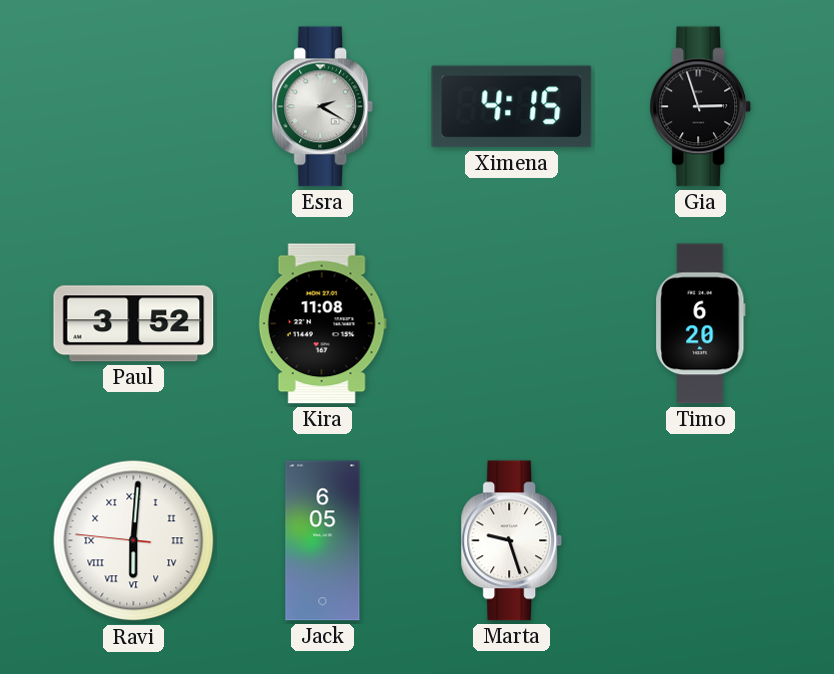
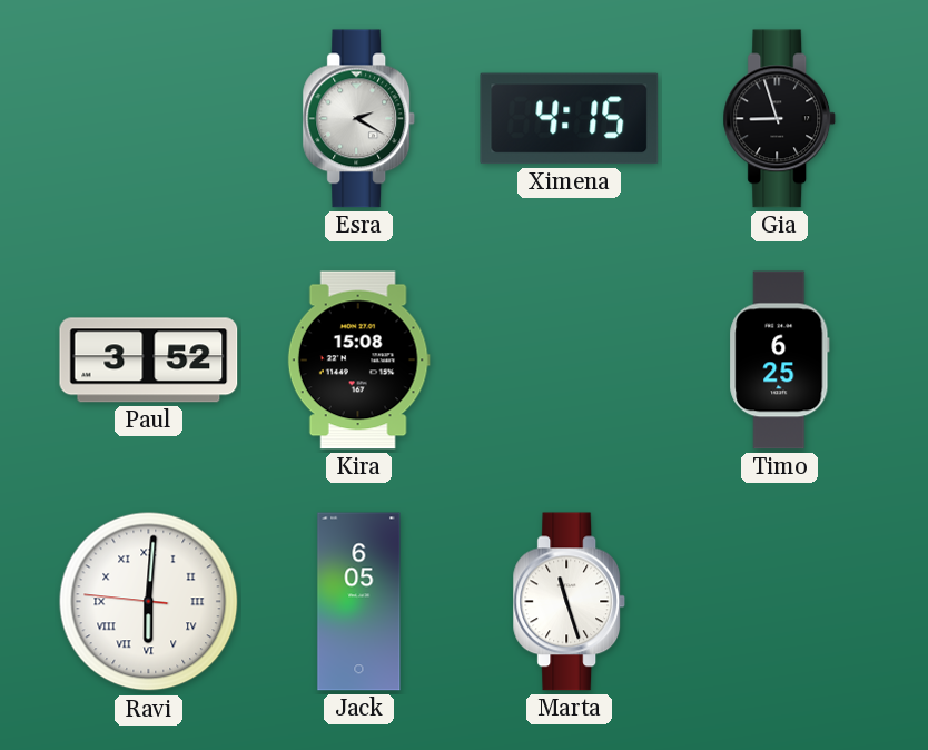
Gia: 2:57 -> 8:57
Kira: 11:08 -> 15:08
Timo: 6:20 -> 6:25
Marta: 9:27 -> 11:27
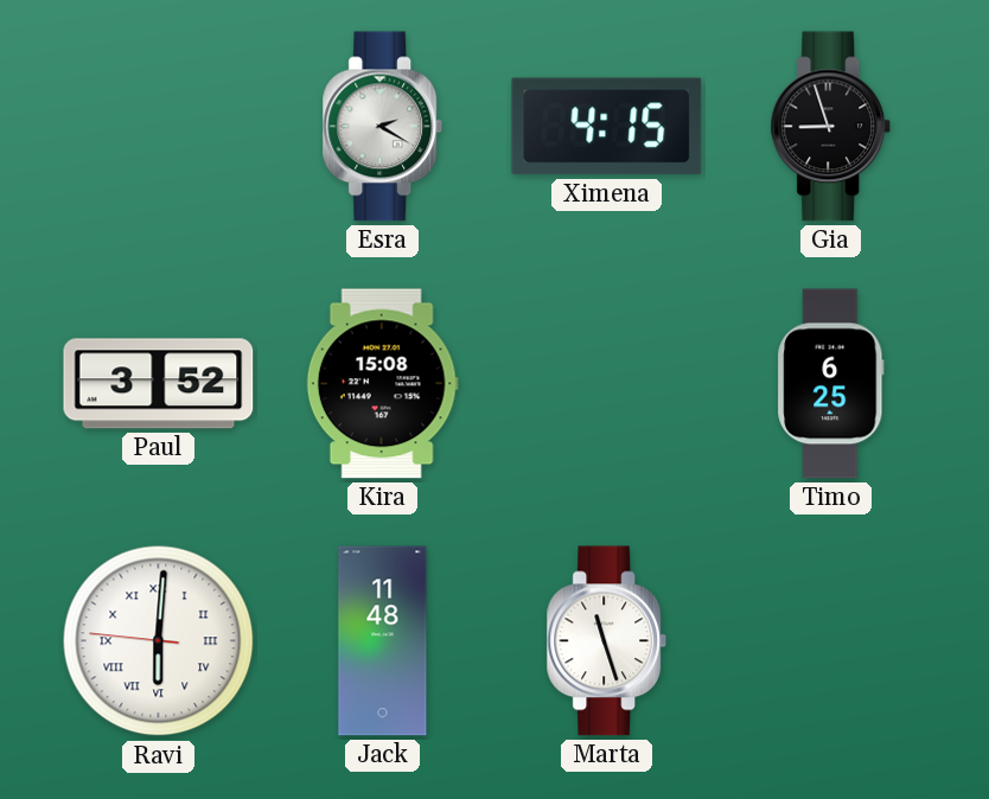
Jack: 6:05 -> 11:48
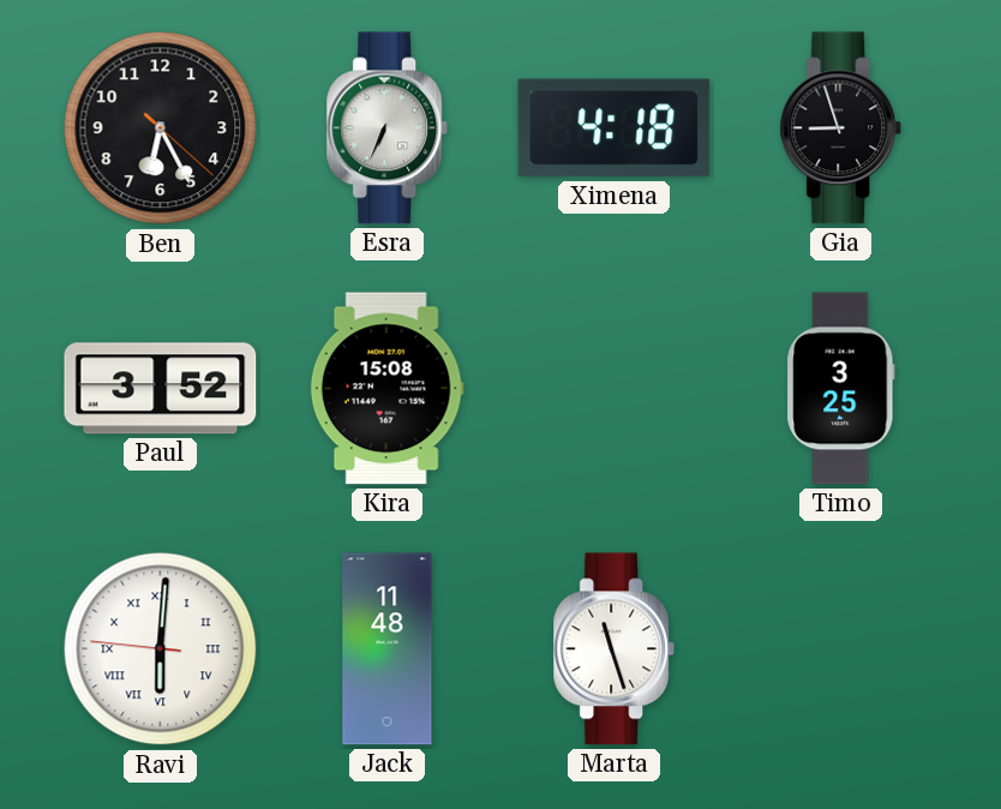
Ben: none -> 6:25
Esra: 2:20 -> 6:34
Ximena: 4:15 -> 4:18
Timo: 6:25 -> 3:25
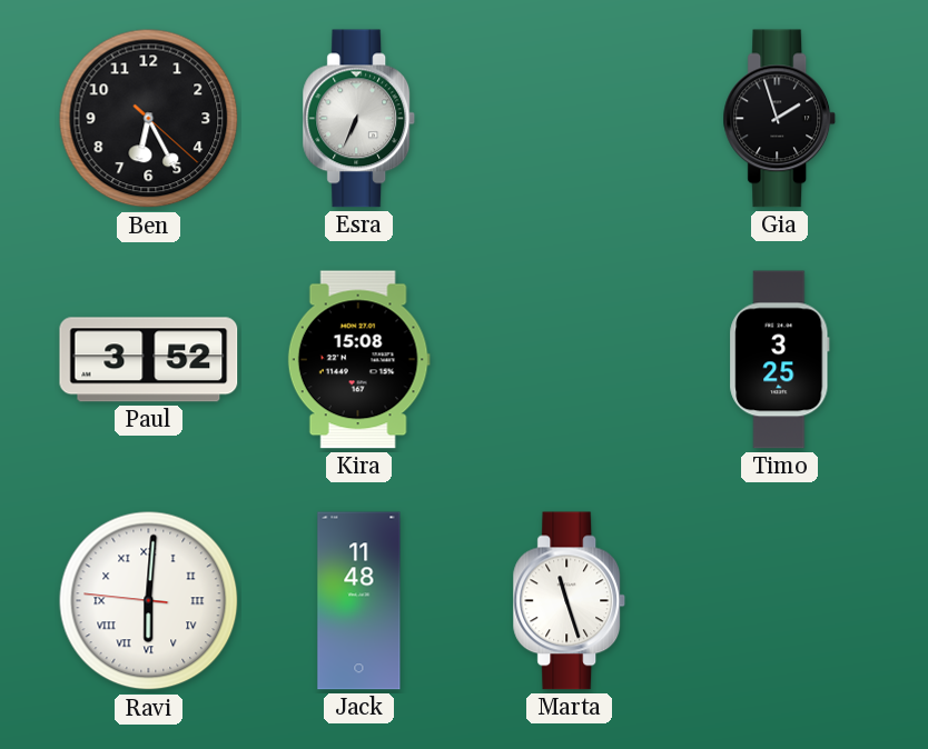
Ximena: 4:18 -> none
Gia: 8:57 -> 1:57
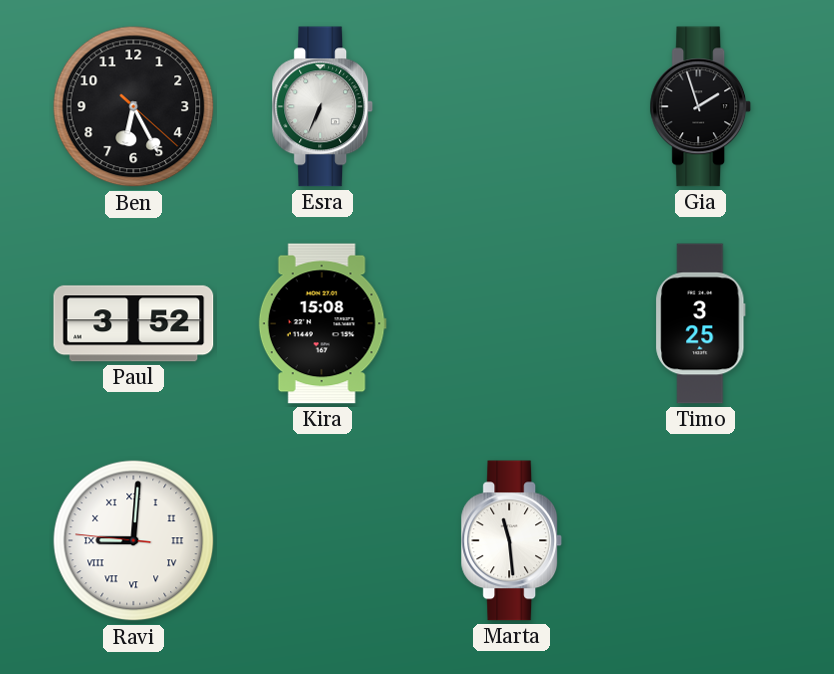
Ravi: 6:00 -> 9:00
Jack: 11:48 -> none
Marta: 11:27 -> 11:29
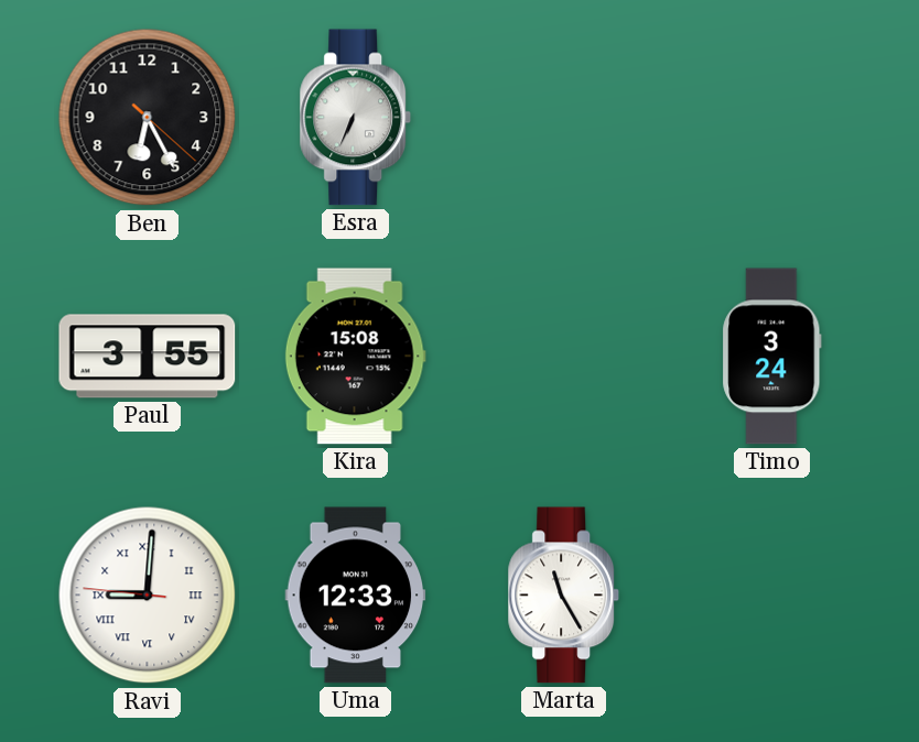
Gia: 1:57 -> none
Paul: 3:52 -> 3:55
Timo: 3:25 -> 3:24
Uma: none -> 12:33
Marta: 11:29 -> 11:25
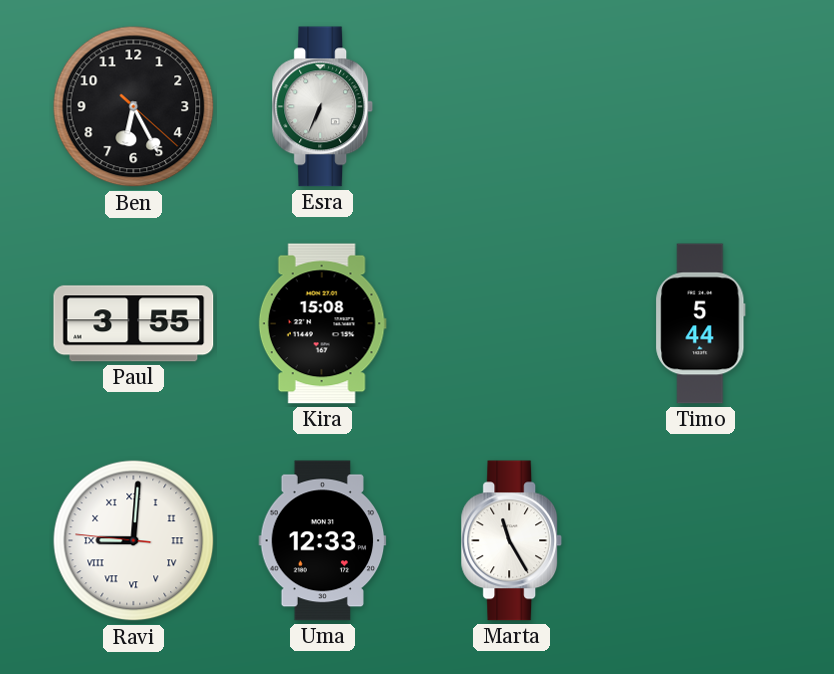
Timo: 3:24 -> 5:44
